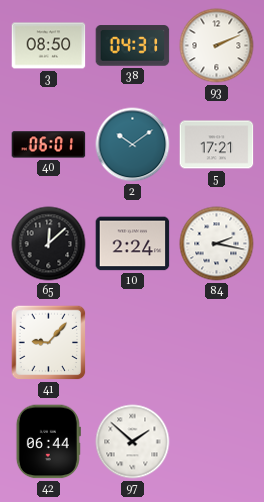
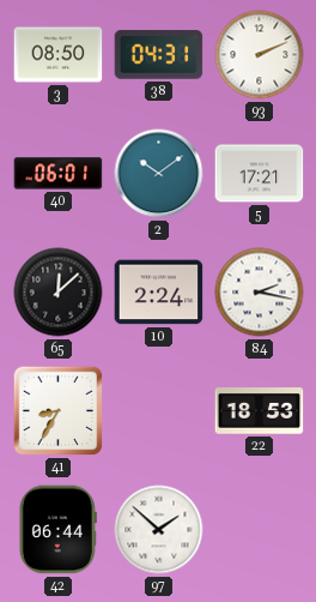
41: 9:07 -> 8:35
22: none -> 18:53
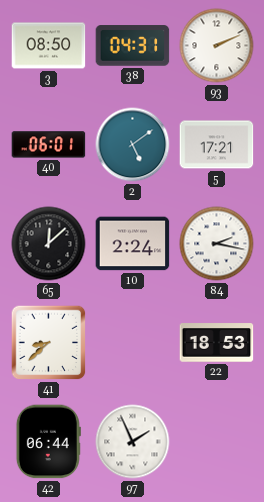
2: 10:09 -> 5:09
41: 8:35 -> 8:38
97: 1:52 -> 1:56
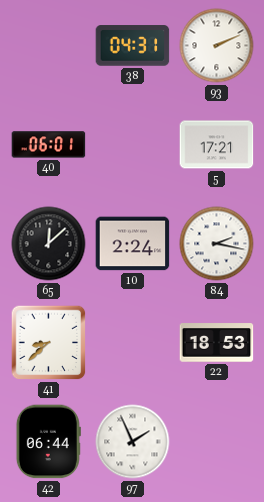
3: 08:50 -> none
2: 5:09 -> none
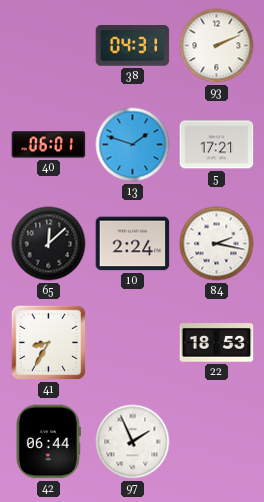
13: none -> 1:48
41: 8:38 -> 8:35
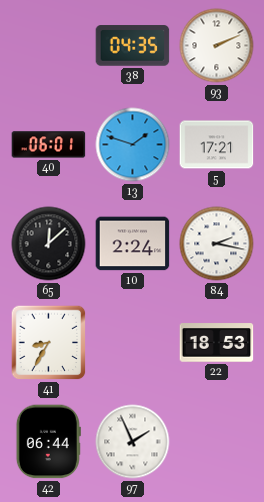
38: 04:31 -> 04:35
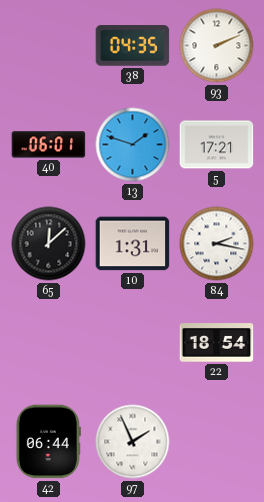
10: 2:24 -> 1:31
41: 8:35 -> none
22: 18:53 -> 18:54
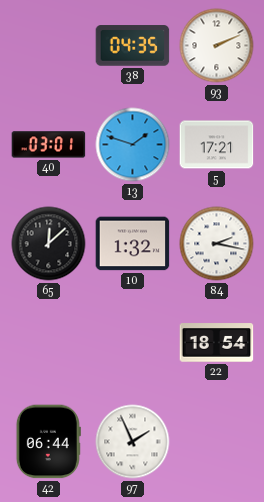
40: 06:01 -> 03:01
10: 1:31 -> 1:32
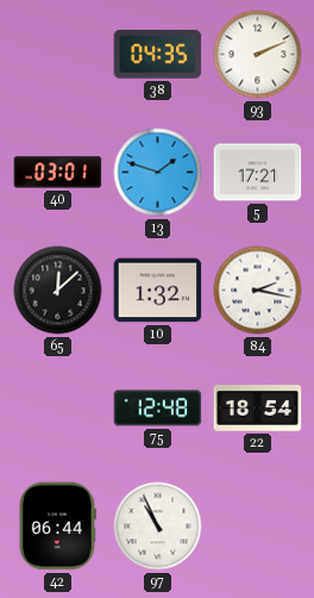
75: none -> 12:48
97: 1:56 -> 10:56
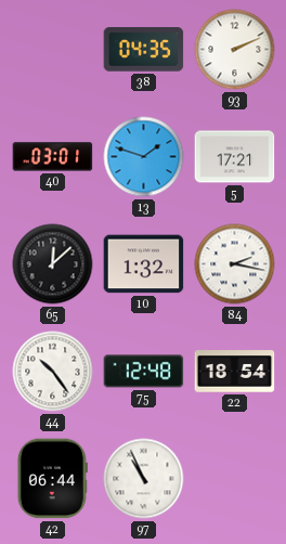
44: none -> 10:24
